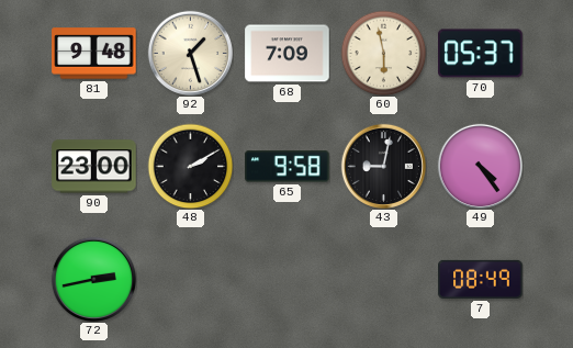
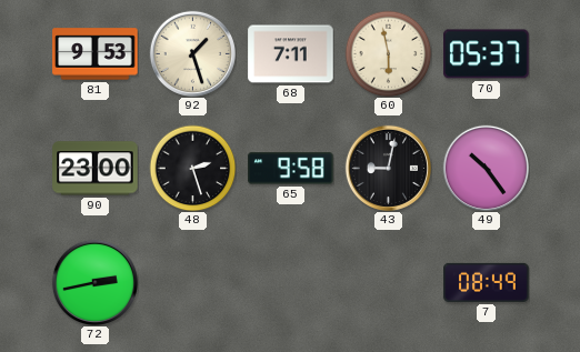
81: 9:48 -> 9:53
68: 7:09 -> 7:11
48: 2:10 -> 2:27
49: 4:24 -> 10:24
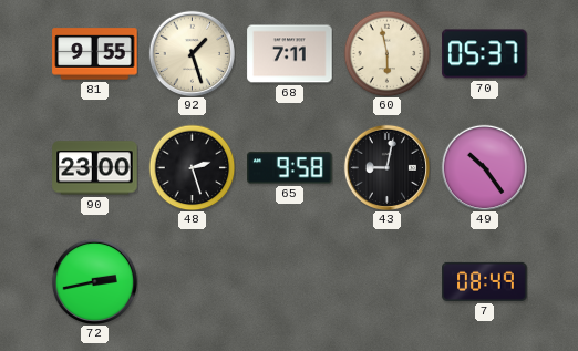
81: 9:53 -> 9:55
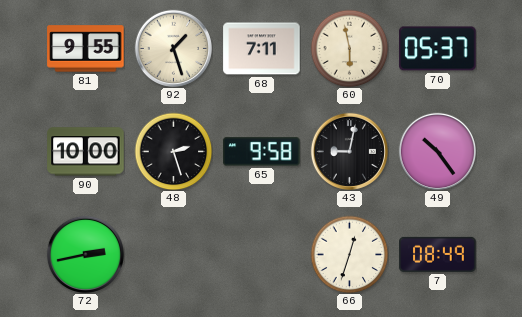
90: 23:00 -> 10:00
66: none -> 12:33
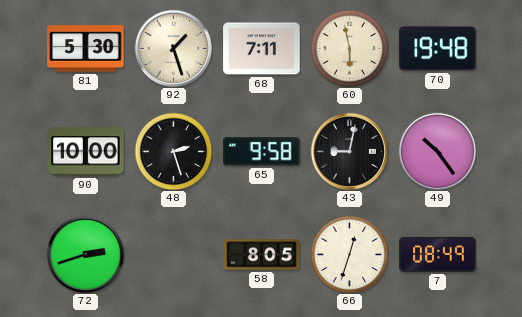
81: 9:55 -> 5:30
70: 05:37 -> 19:48
72: 2:43 -> 2:42
58: none -> 8:05
